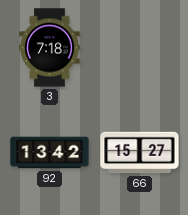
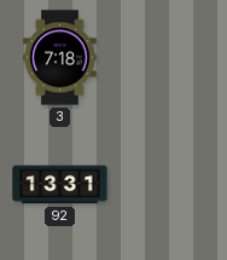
92: 13:42 -> 13:31
66: 15:27 -> none
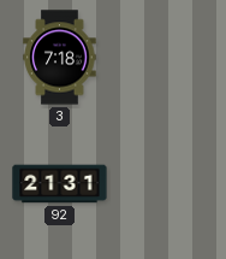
92: 13:31 -> 21:31
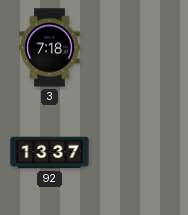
92: 21:31 -> 13:37
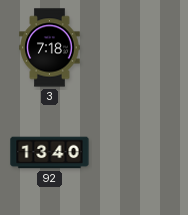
92: 13:37 -> 13:40
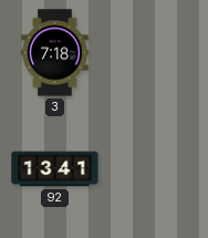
92: 13:40 -> 13:41
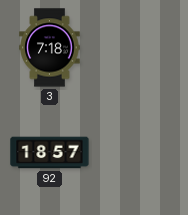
92: 13:41 -> 18:57
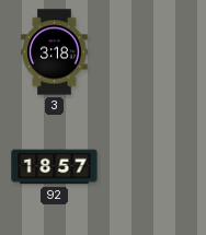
3: 7:18 -> 3:18
